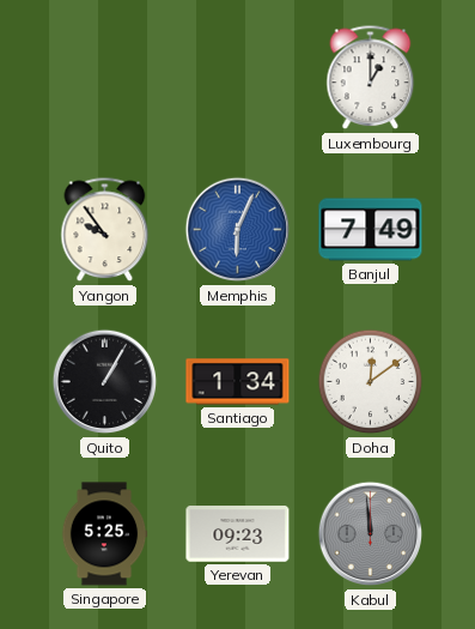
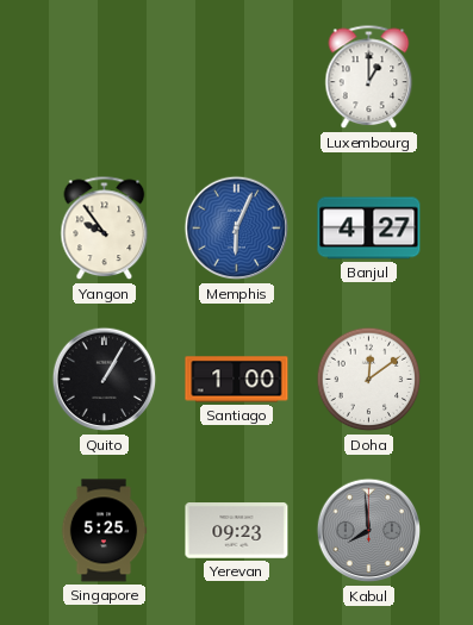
Banjul: 7:49 -> 4:27
Santiago: 1:34 -> 1:00
Kabul: 11:59 -> 7:59
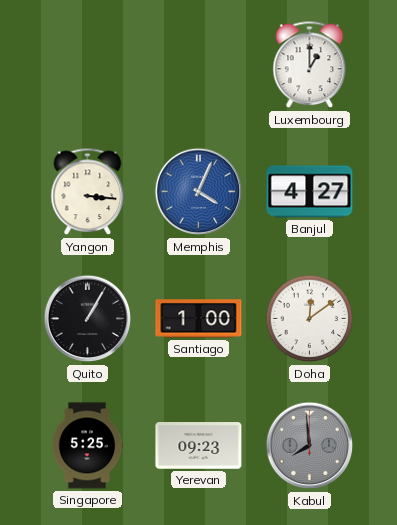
Yangon: 9:54 -> 3:16
Memphis: 6:04 -> 4:04
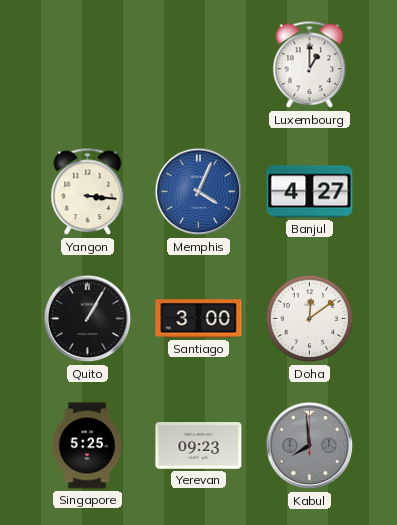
Santiago: 1:00 -> 3:00
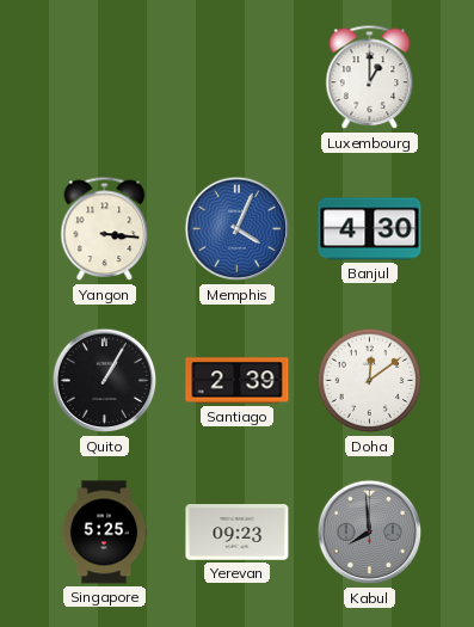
Banjul: 4:27 -> 4:30
Santiago: 3:00 -> 2:39
